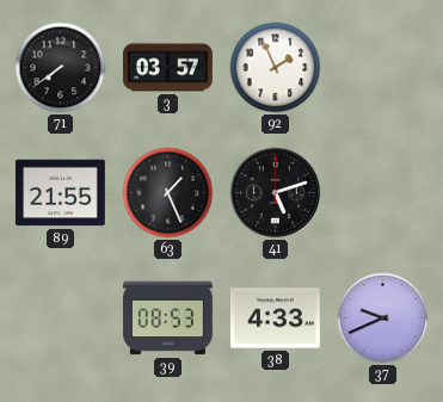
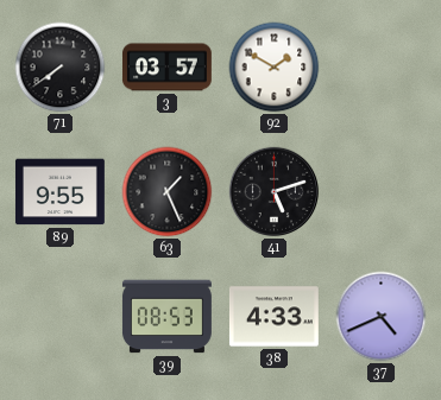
92: 1:56 -> 1:50
89: 21:55 -> 9:55
37: 9:41 -> 4:41
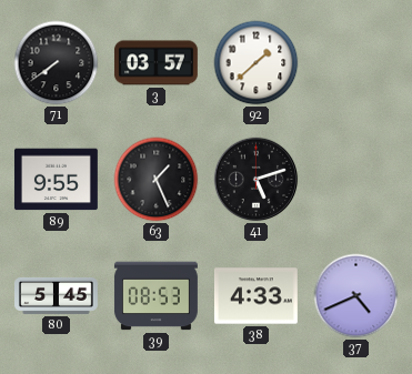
92: 1:50 -> 1:38
80: none -> 5:45
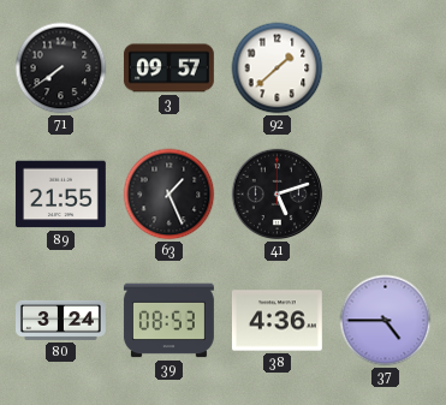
3: 03:57 -> 09:57
89: 9:55 -> 21:55
80: 5:45 -> 3:24
38: 4:33 -> 4:36
37: 4:41 -> 4:45
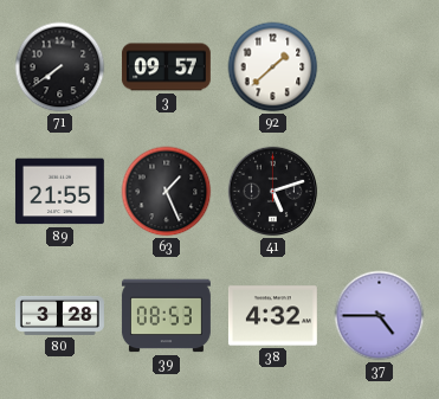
80: 3:24 -> 3:28
38: 4:36 -> 4:32
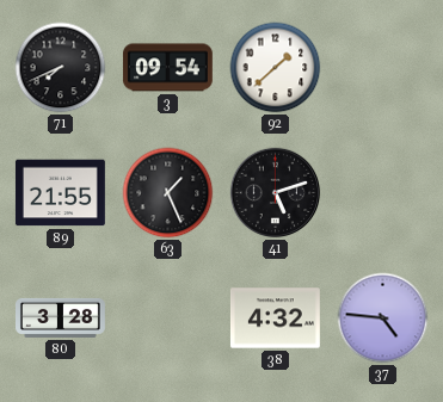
71: 7:39 -> 7:41
3: 09:57 -> 09:54
39: 08:53 -> none
37: 4:45 -> 4:46
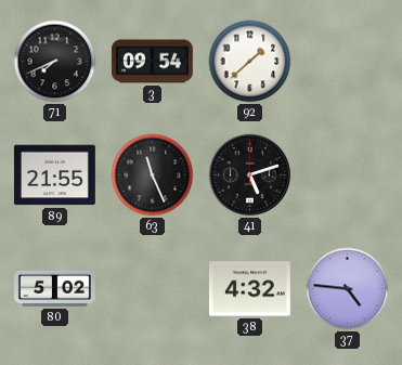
63: 1:26 -> 11:26
80: 3:28 -> 5:02
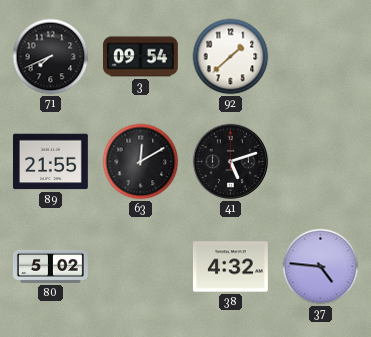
63: 11:26 -> 12:10
